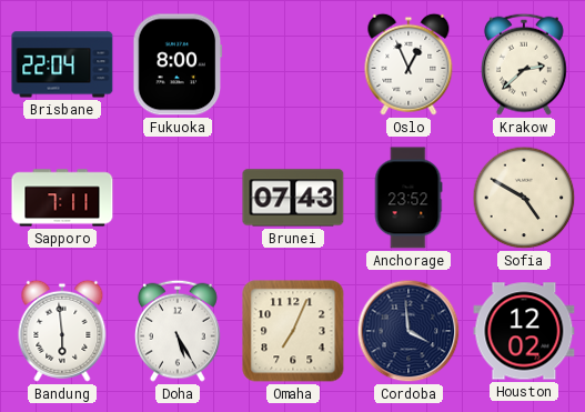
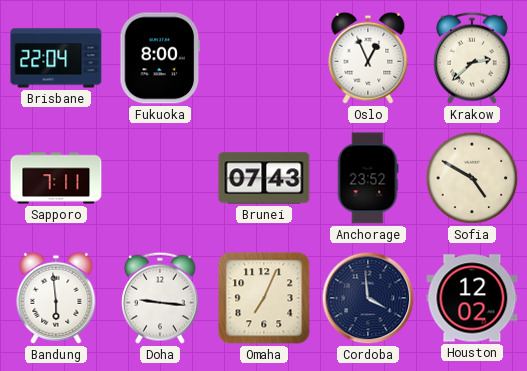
Doha: 5:25 -> 9:16
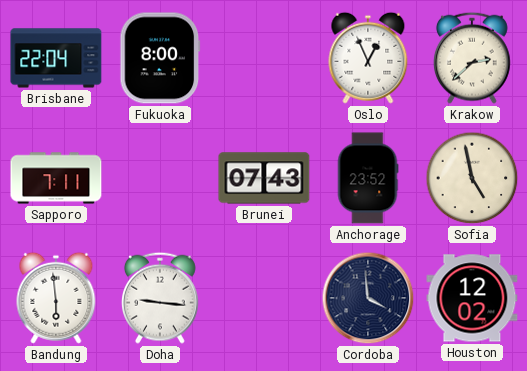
Sofia: 4:50 -> 4:58
Omaha: 7:04 -> none
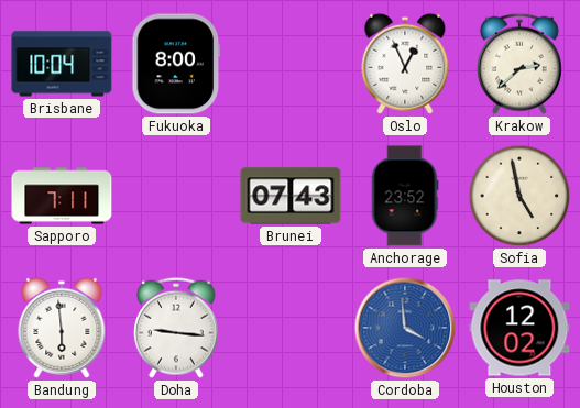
Brisbane: 22:04 -> 10:04
Cordoba dial: navy -> blue
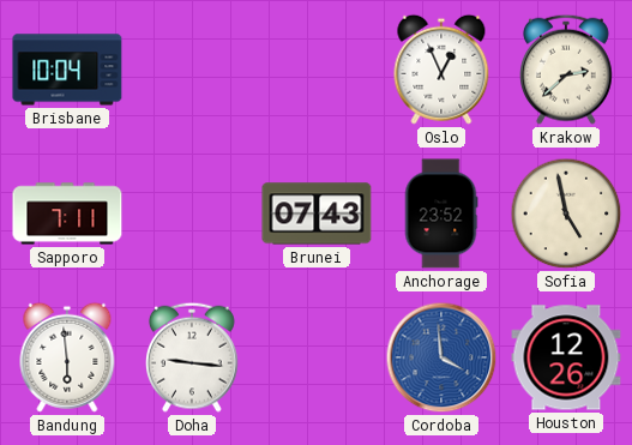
Fukuoka: 8:00 -> none
Houston: 12:02 -> 12:26
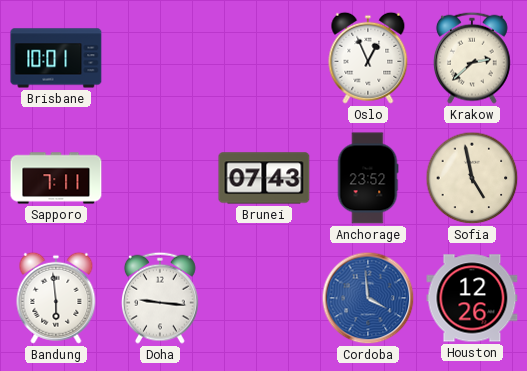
Brisbane: 10:04 -> 10:01
